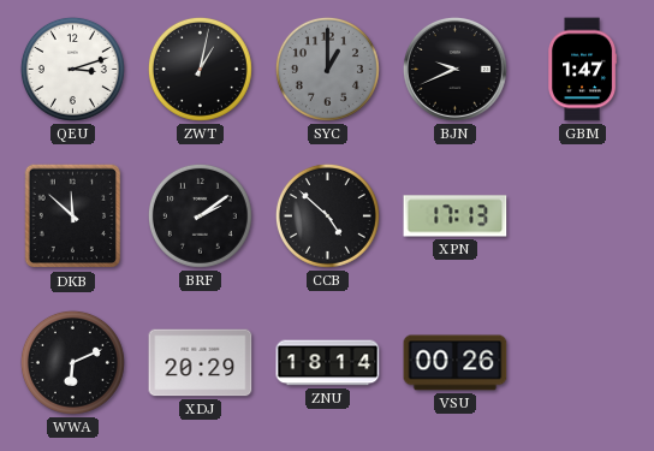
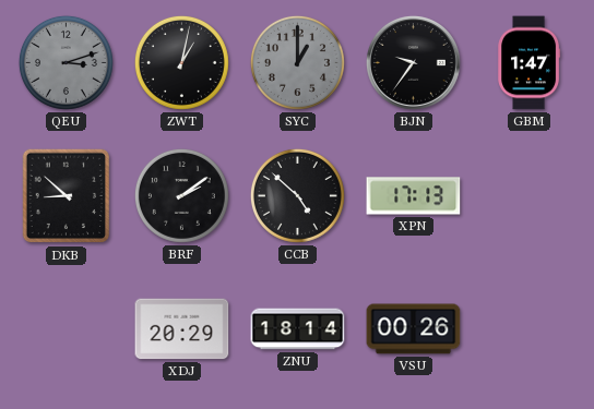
QEU dial: white -> grey
BJN: 9:41 -> 9:36
DKB: 11:52 -> 8:52
WWA: 6:11 -> none
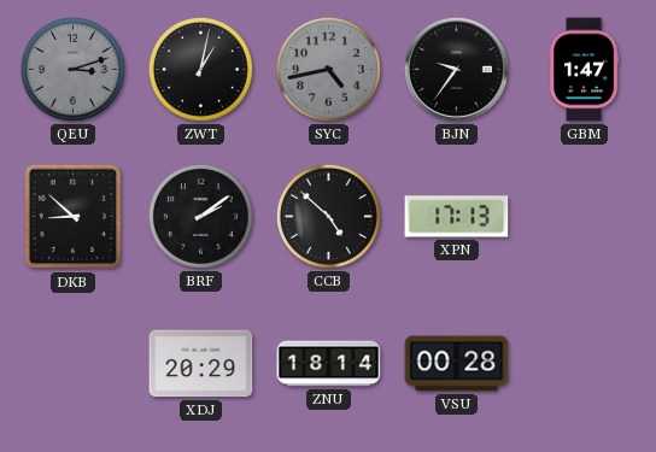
SYC: 1:00 -> 4:43
VSU: 00:26 -> 00:28
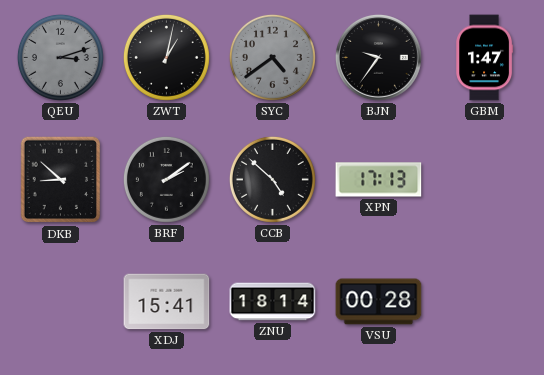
SYC: 4:43 -> 4:39
XDJ: 20:29 -> 15:41
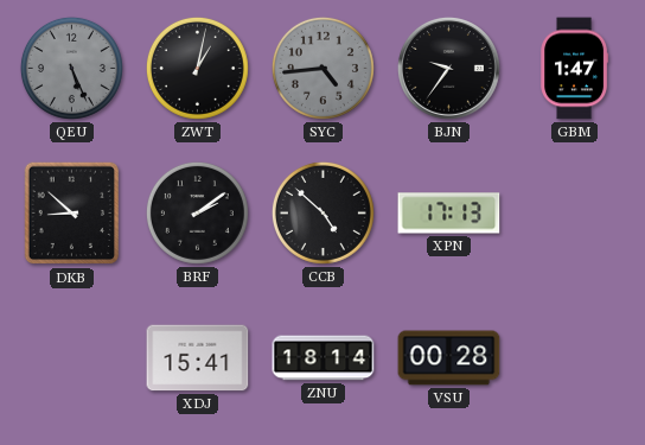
QEU: 3:12 -> 5:26
SYC: 4:39 -> 4:44
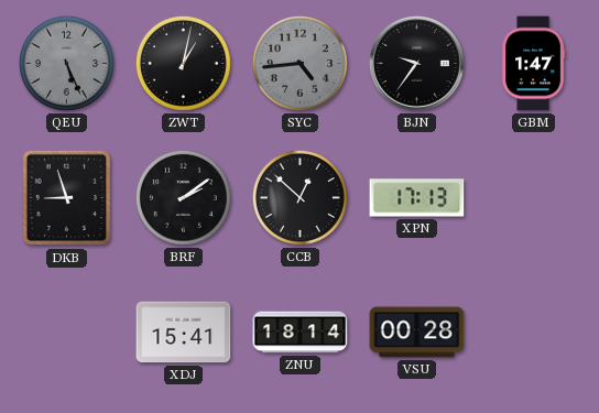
DKB: 8:52 -> 8:57
CCB: 4:52 -> 12:52
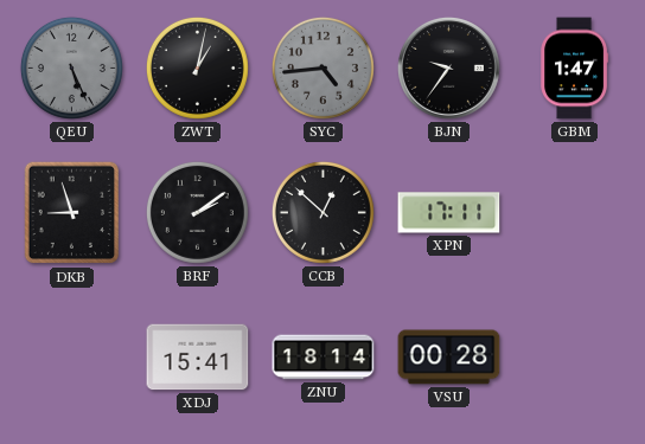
XPN: 17:13 -> 17:11
